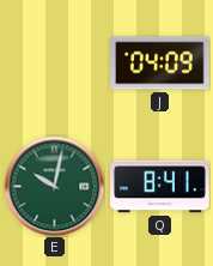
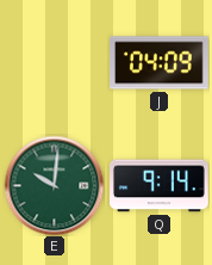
E: 10:02 -> 10:01
Q: 8:41 -> 9:14
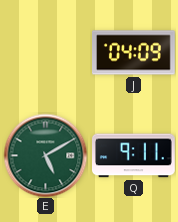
E: 10:01 -> 5:10
Q: 9:14 -> 9:11
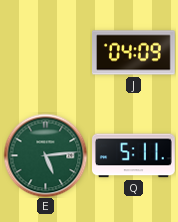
E: 5:10 -> 5:14
Q: 9:11 -> 5:11
